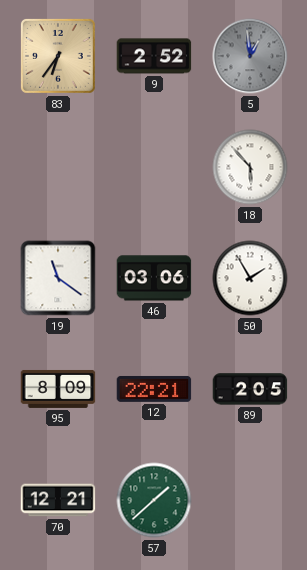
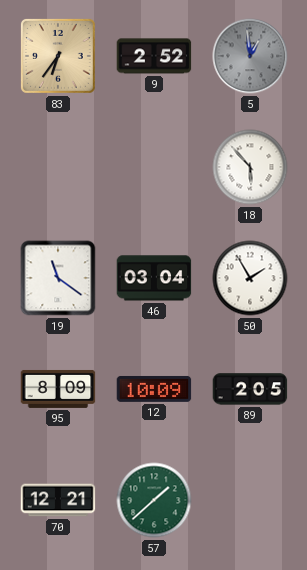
46: 03:06 -> 03:04
12: 22:21 -> 10:09
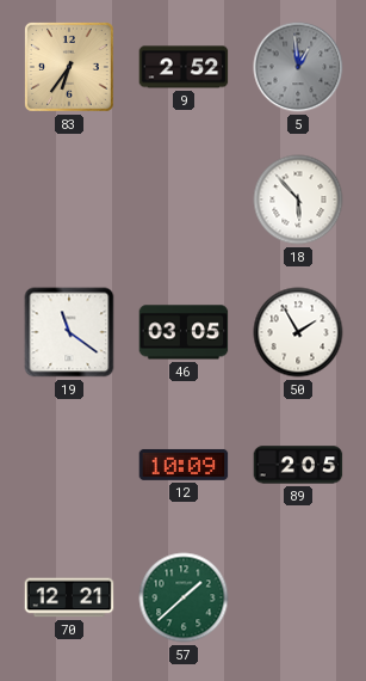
46: 03:04 -> 03:05
95: 8:09 -> none
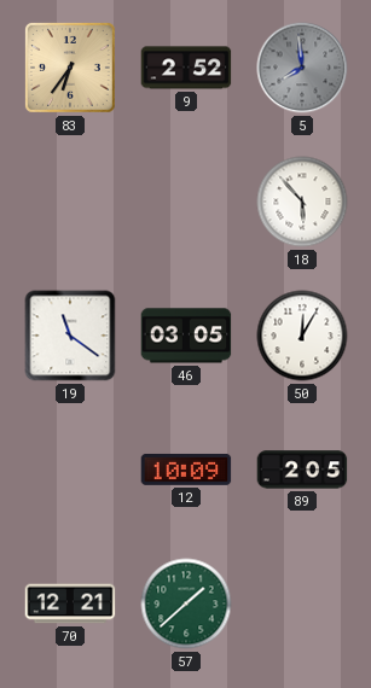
5: 12:59 -> 7:59
50: 1:55 -> 12:05
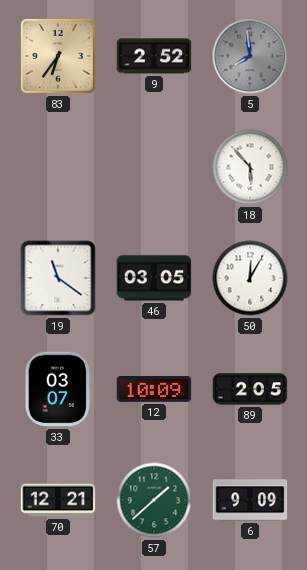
33: none -> 03:07
6: none -> 9:09
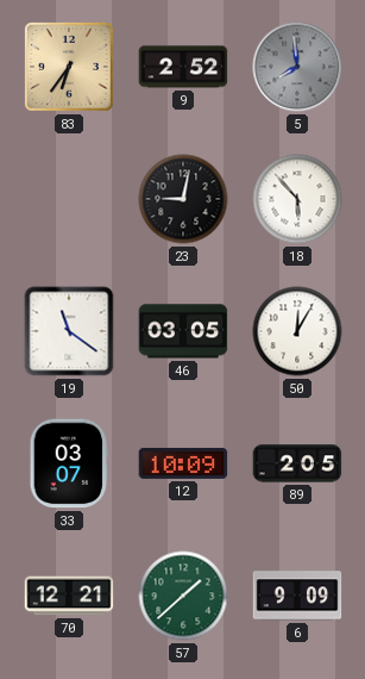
23: none -> 9:02
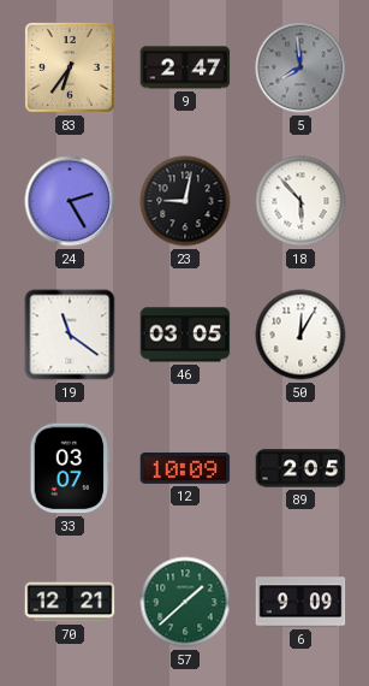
9: 2:52 -> 2:47
24: none -> 2:25
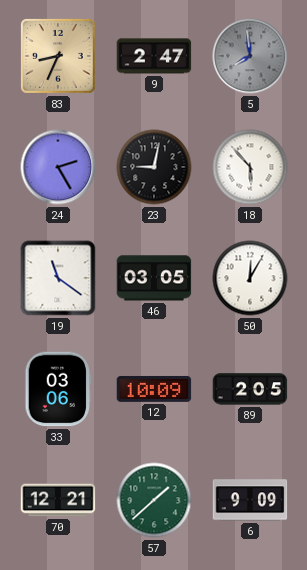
83: 6:36 -> 8:34
33: 03:07 -> 03:06
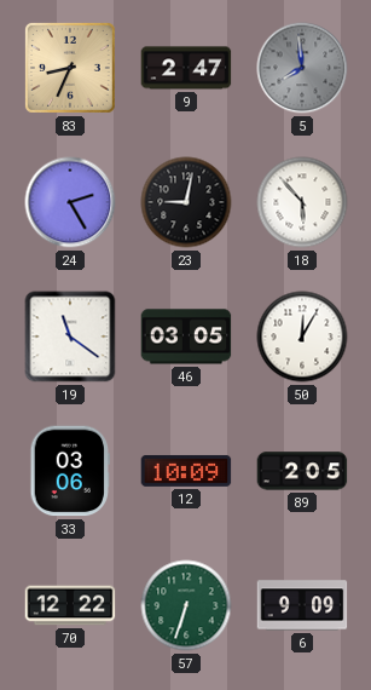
70: 12:21 -> 12:22
57: 1:38 -> 6:33
